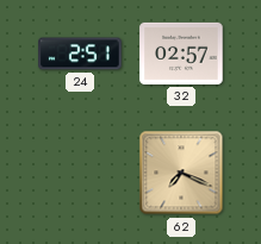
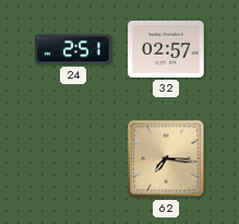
62: 7:19 -> 7:16
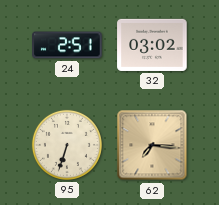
32: 02:57 -> 03:02
95: none -> 6:33
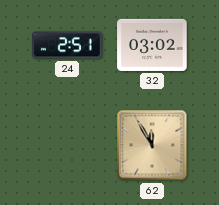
95: 6:33 -> none
62: 7:16 -> 11:55
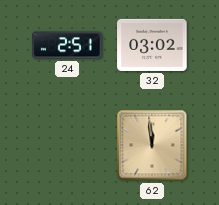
62: 11:55 -> 11:59
